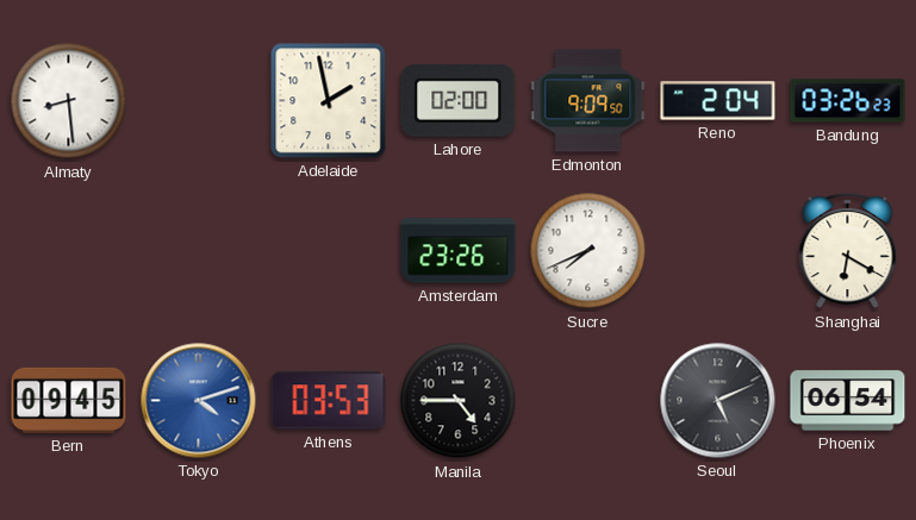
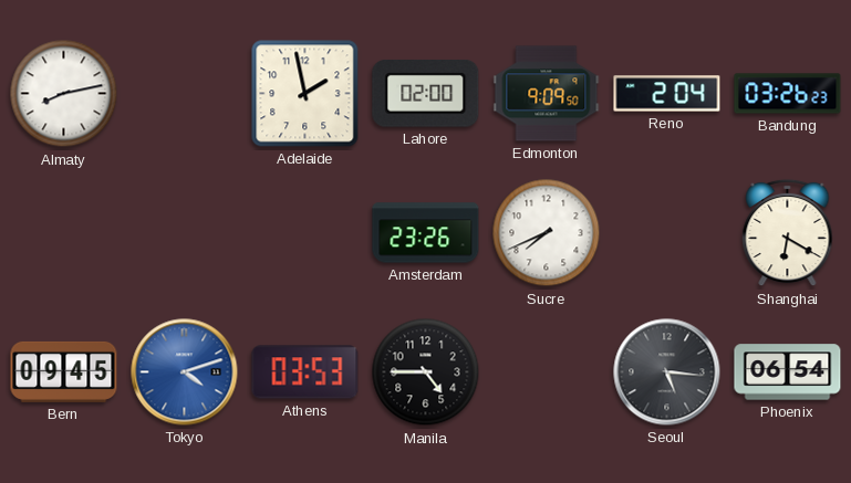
Almaty: 8:29 -> 8:13
Seoul: 5:11 -> 5:16
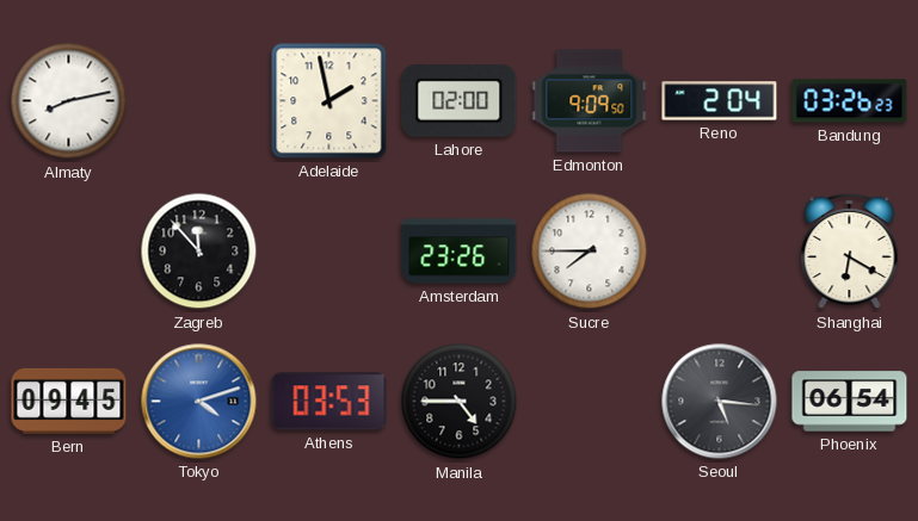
Zagreb: none -> 11:53
Sucre: 7:41 -> 7:45
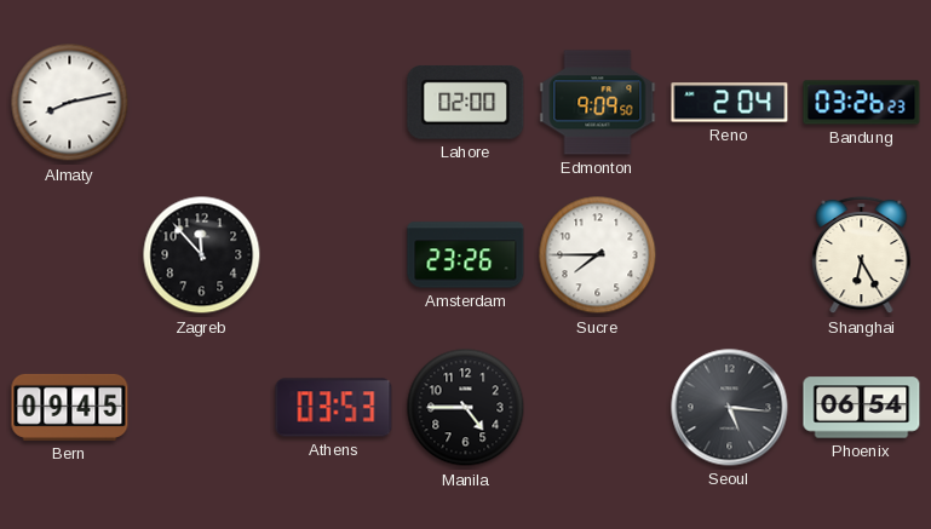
Adelaide: 1:58 -> none
Shanghai: 6:20 -> 6:25
Tokyo: 4:12 -> none
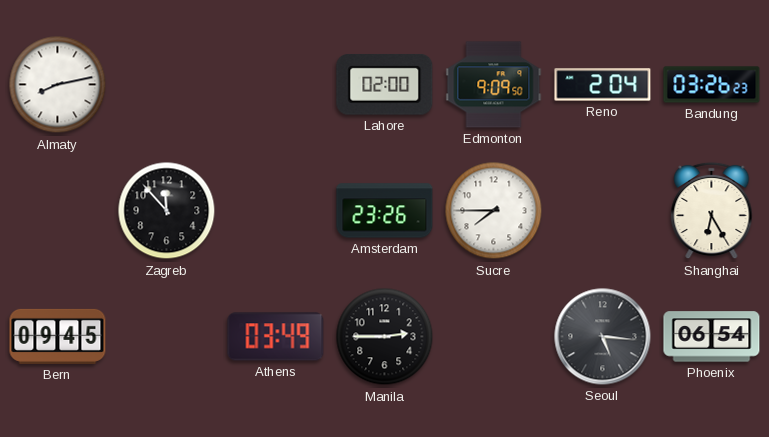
Athens: 03:53 -> 03:49
Manila: 4:45 -> 2:45
